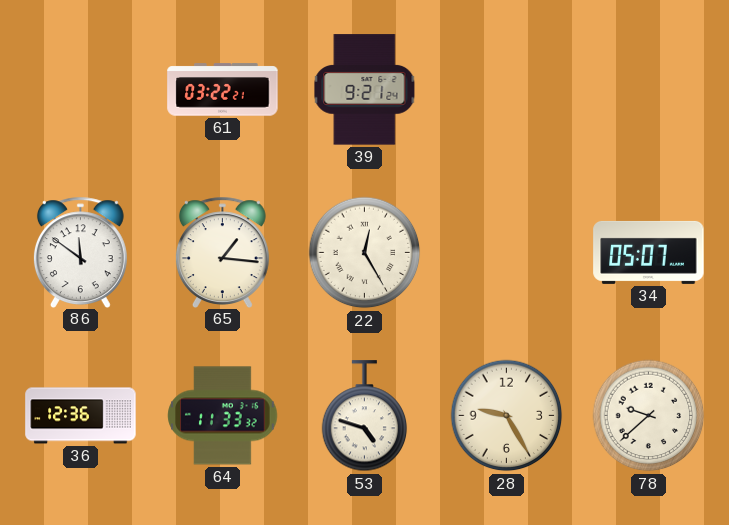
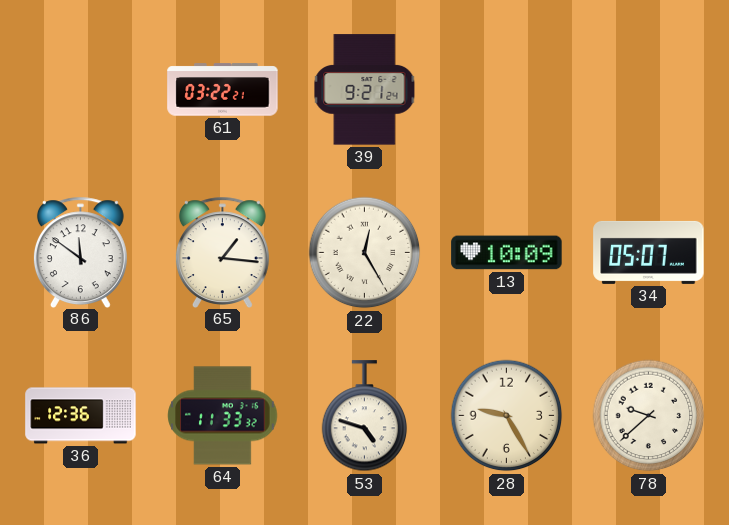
13: none -> 10:09
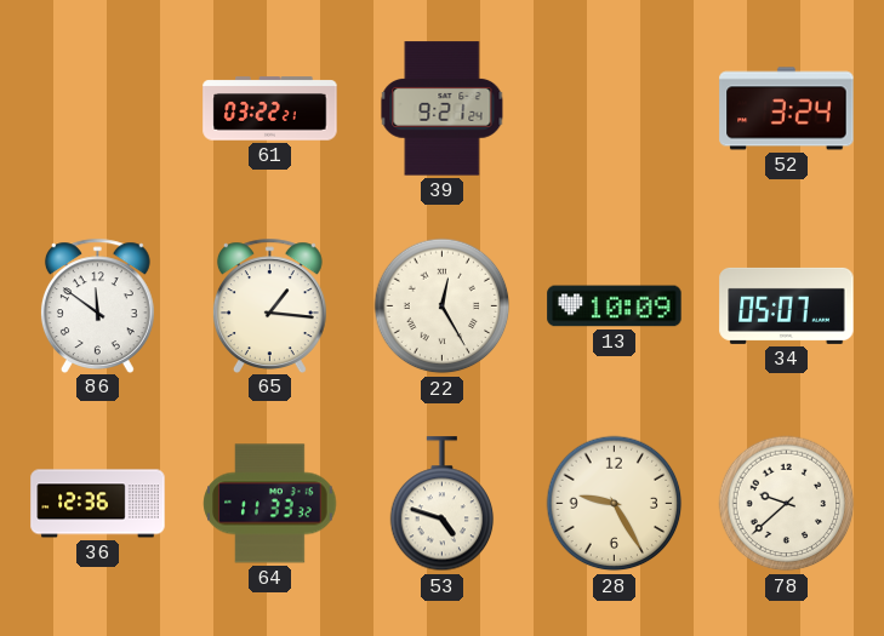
52: none -> 3:24
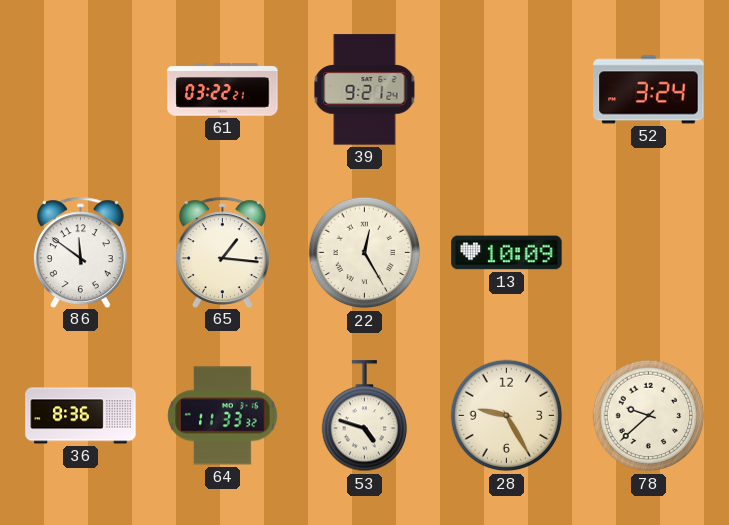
34: 05:07 -> none
36: 12:36 -> 8:36
